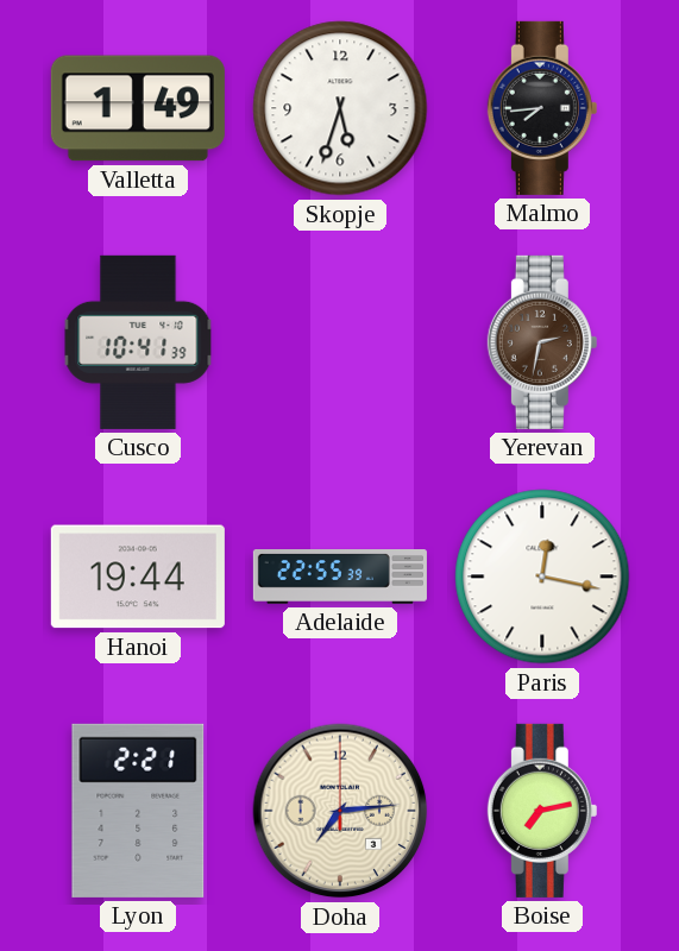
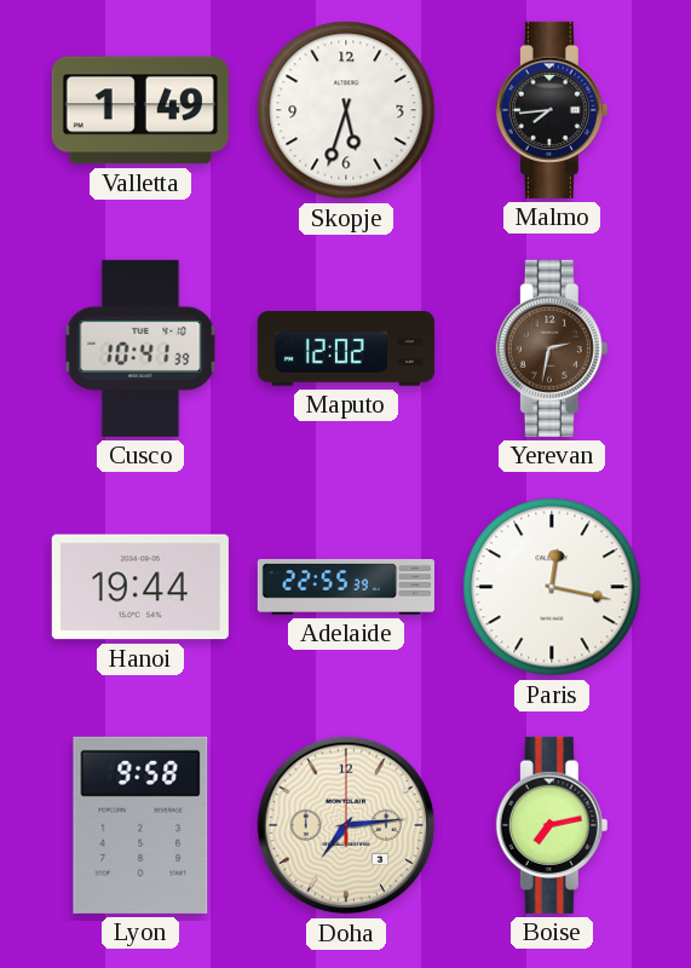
Maputo: none -> 12:02
Lyon: 2:21 -> 9:58
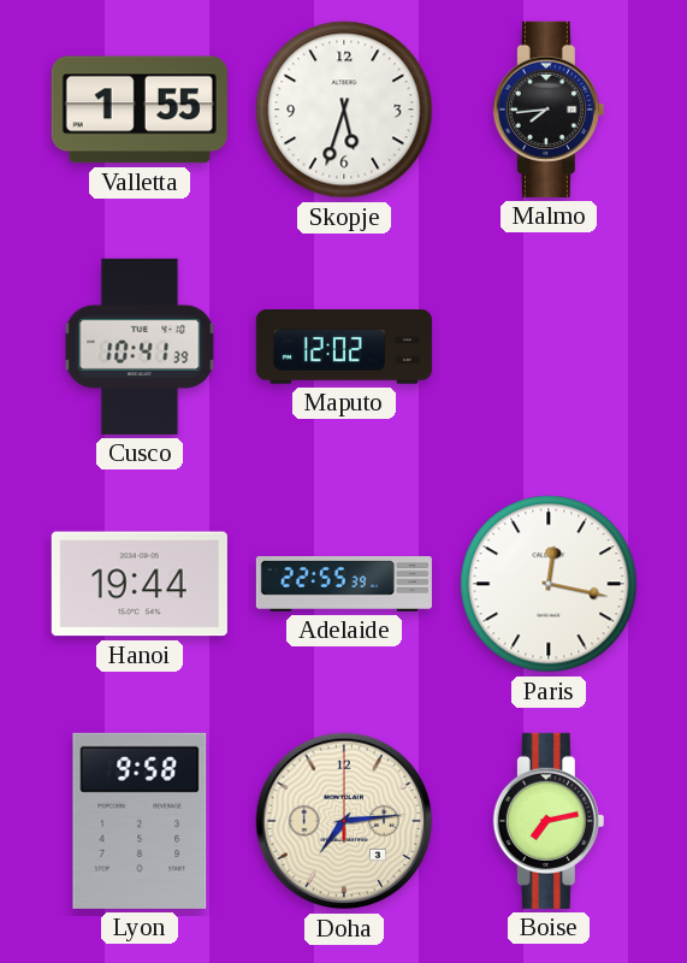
Valletta: 1:49 -> 1:55
Yerevan: 2:32 -> none
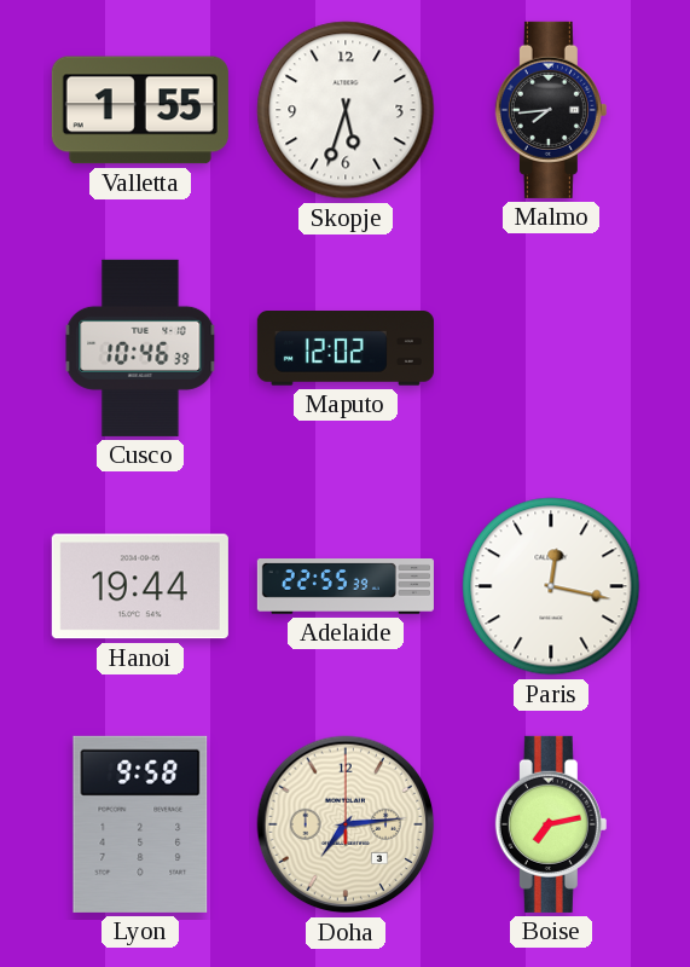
Cusco: 10:41 -> 10:46
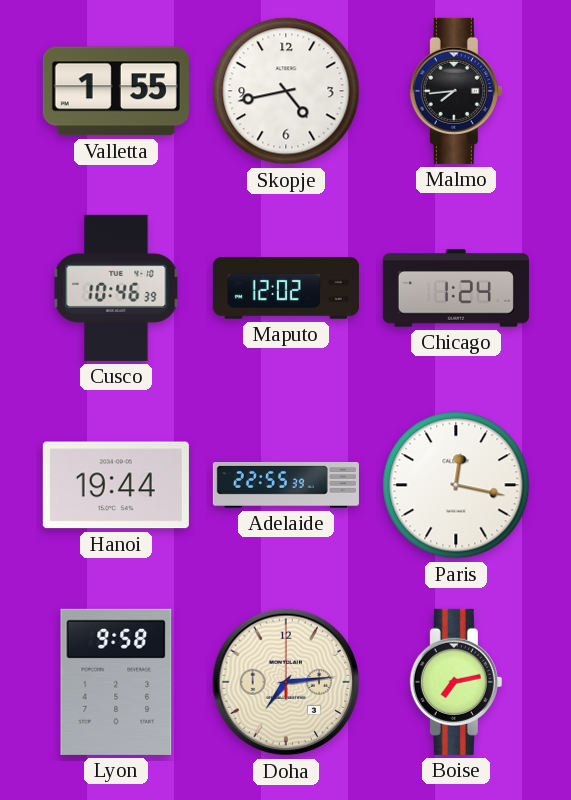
Skopje: 5:33 -> 4:43
Chicago: none -> 1:24
